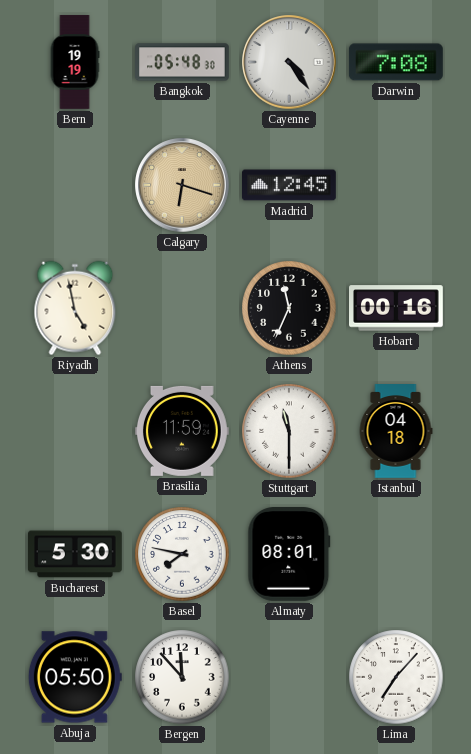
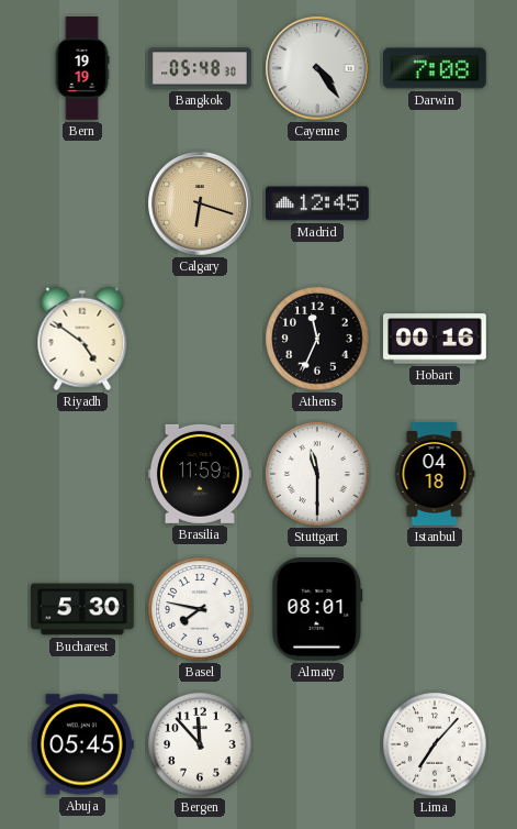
Riyadh: 4:58 -> 4:51
Abuja: 05:50 -> 05:45
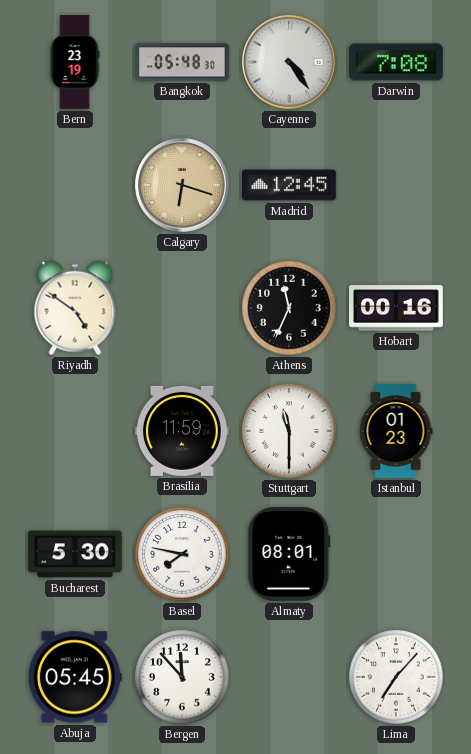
Bern: 19:19 -> 23:19
Istanbul: 04:18 -> 01:23
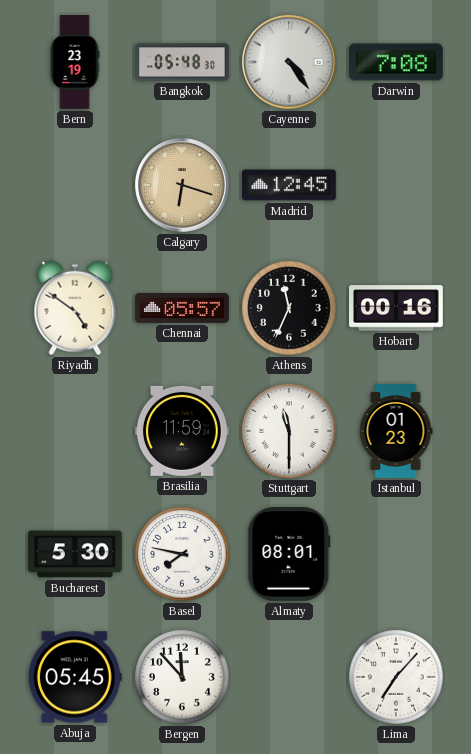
Chennai: none -> 05:57
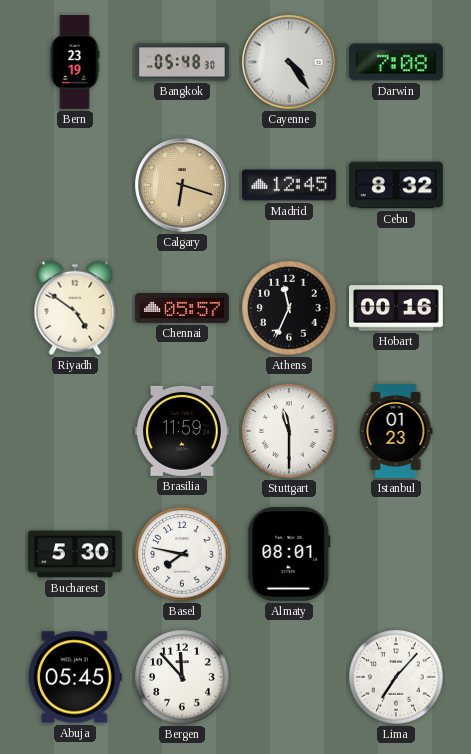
Cebu: none -> 8:32
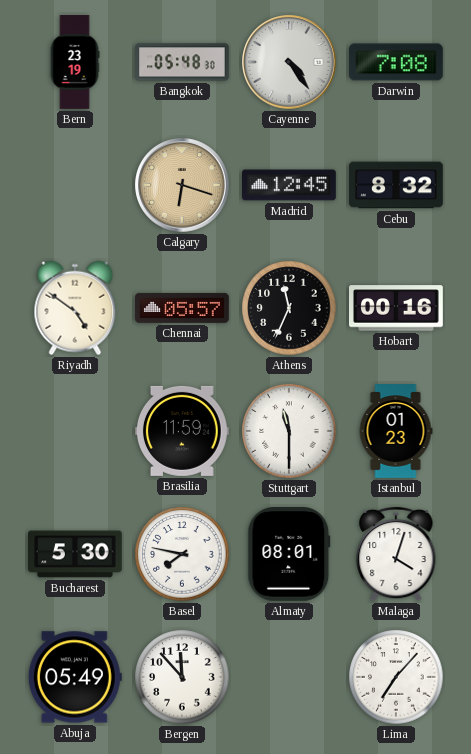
Malaga: none -> 4:03
Abuja: 05:45 -> 05:49
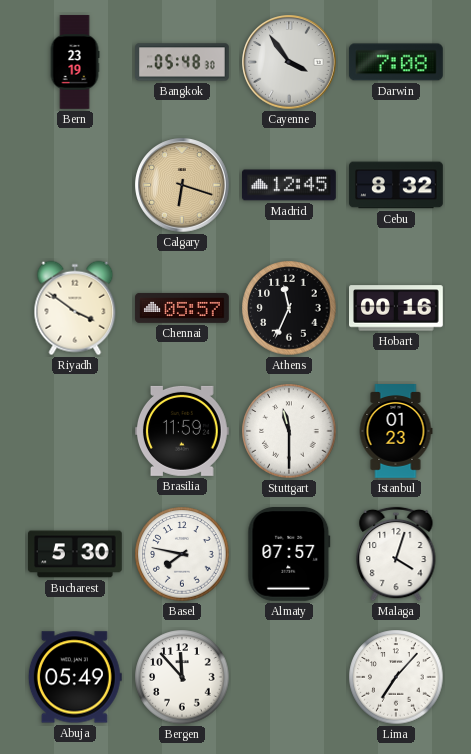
Cayenne: 4:24 -> 3:54
Riyadh: 4:51 -> 3:51
Almaty: 08:01 -> 07:57
